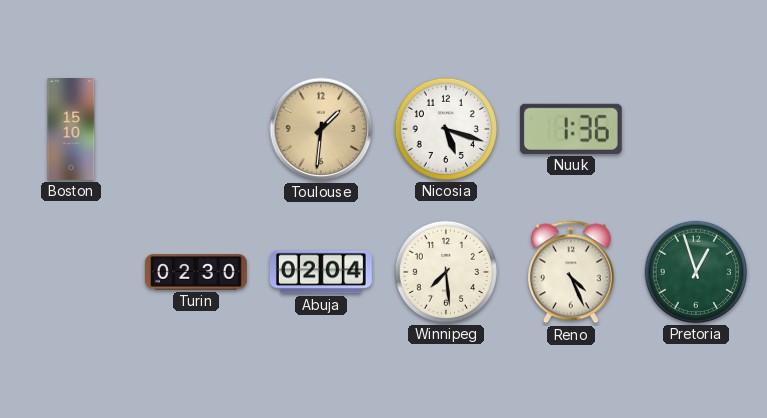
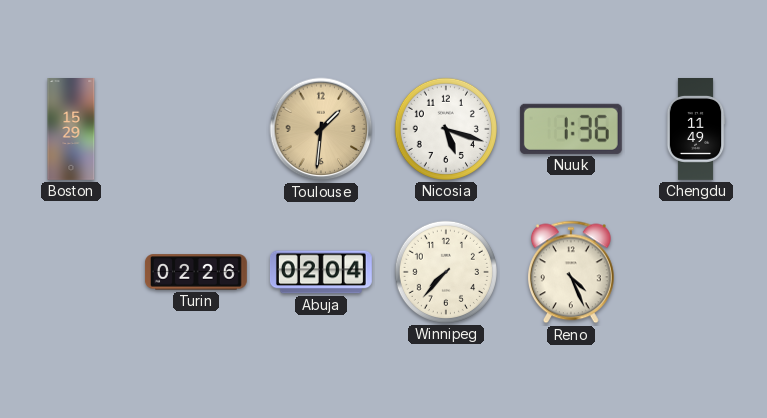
Boston: 15:10 -> 15:29
Chengdu: none -> 11:49
Turin: 02:30 -> 02:26
Winnipeg: 7:29 -> 7:37
Pretoria: 12:57 -> none
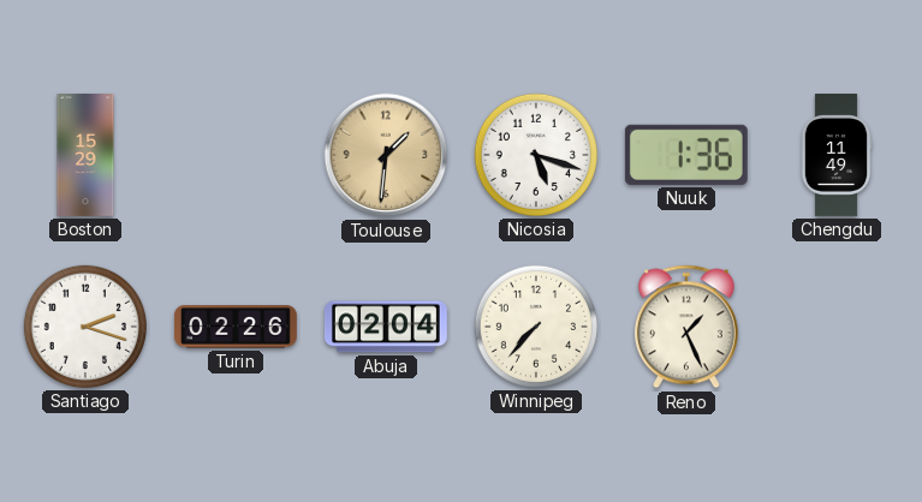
Santiago: none -> 2:18
Reno: 4:26 -> 1:26
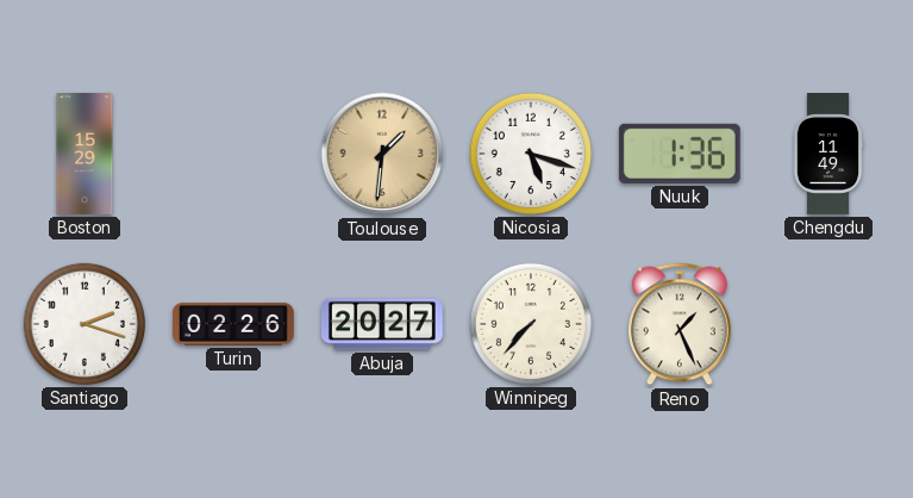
Abuja: 02:04 -> 20:27
